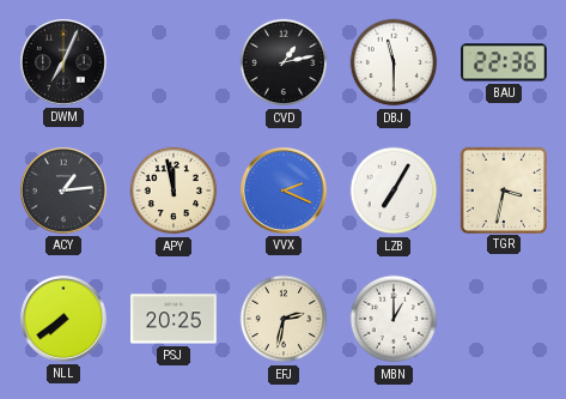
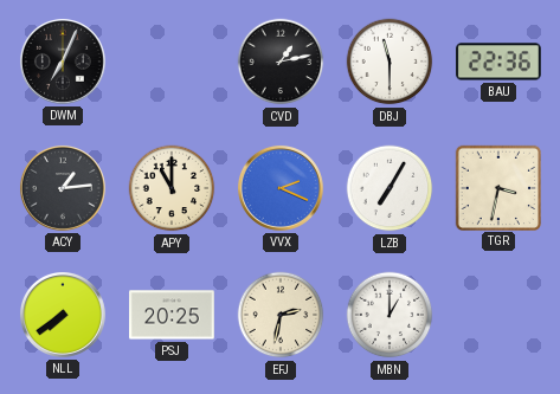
APY: 11:58 -> 11:00
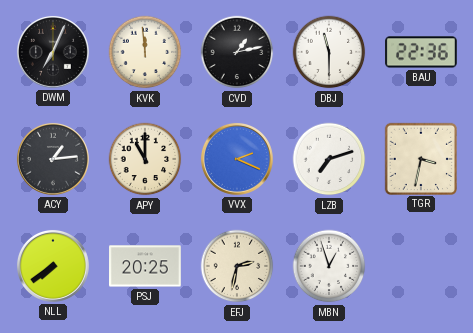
KVK: none -> 11:59
LZB: 7:05 -> 7:12
MBN: 1:00 -> 12:57
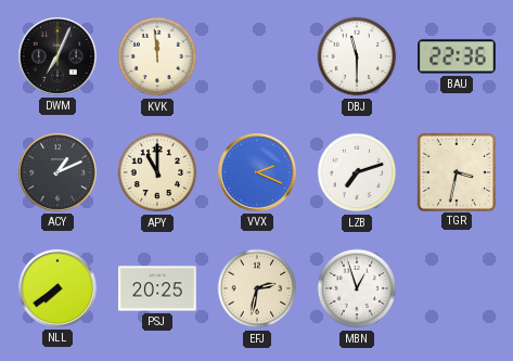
CVD: 1:13 -> none
ACY: 1:14 -> 1:11
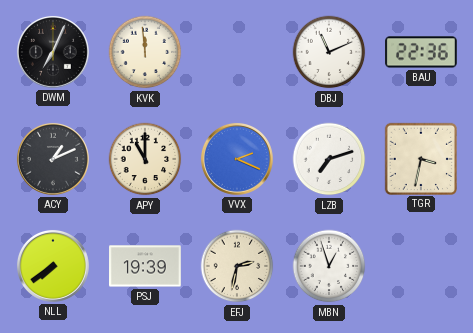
DBJ: 11:30 -> 11:11
PSJ: 20:25 -> 19:39
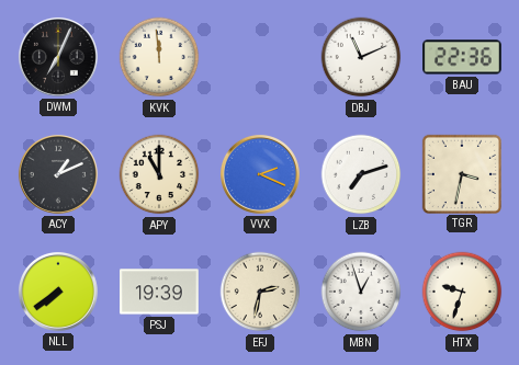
HTX: none -> 9:33
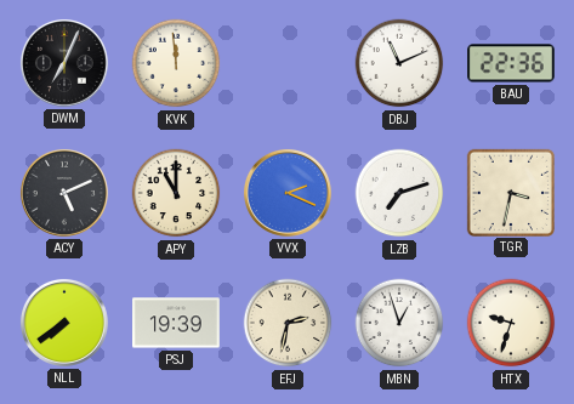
ACY: 1:11 -> 5:11
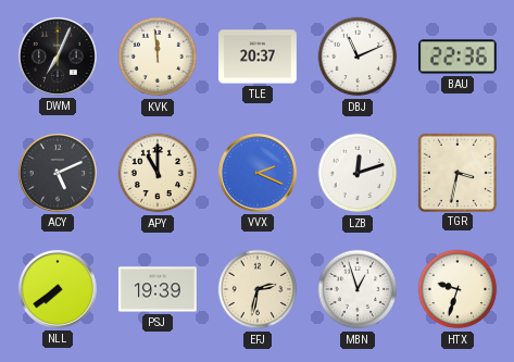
TLE: none -> 20:37
LZB: 7:12 -> 12:12
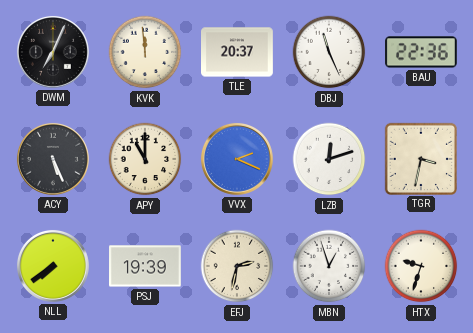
DBJ: 11:11 -> 11:26
ACY: 5:11 -> 5:26
